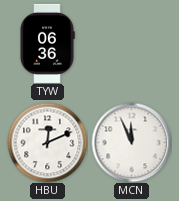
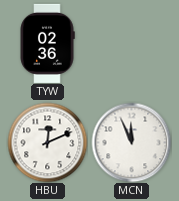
TYW: 06:36 -> 02:36
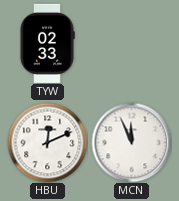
TYW: 02:36 -> 02:33
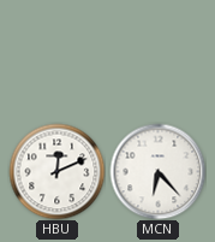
TYW: 02:33 -> none
MCN: 11:56 -> 6:23
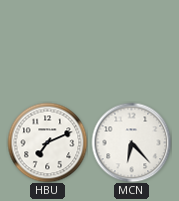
HBU: 12:11 -> 7:11
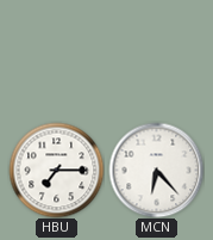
HBU: 7:11 -> 7:15
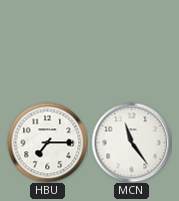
MCN: 6:23 -> 11:24
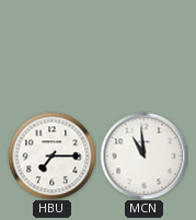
MCN: 11:24 -> 10:59
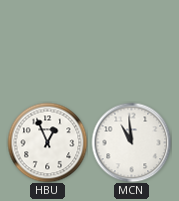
HBU: 7:15 -> 12:56
